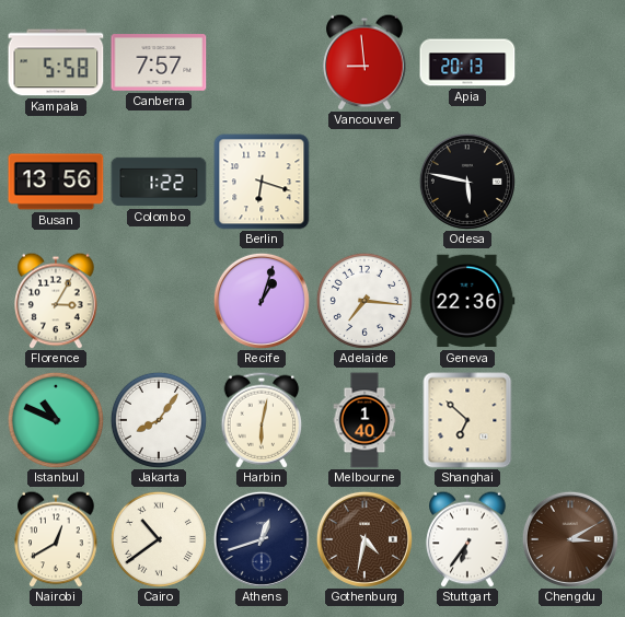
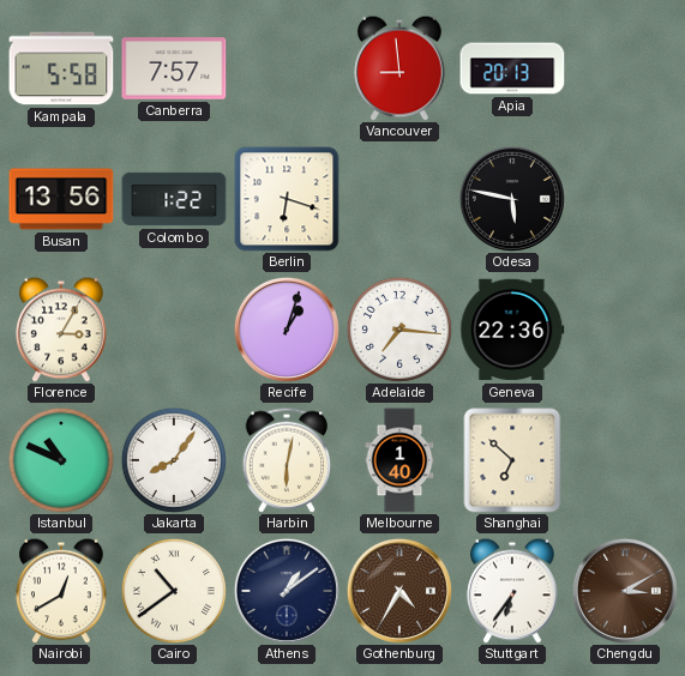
Athens: 12:42 -> 1:09
Gothenburg: 4:32 -> 4:35
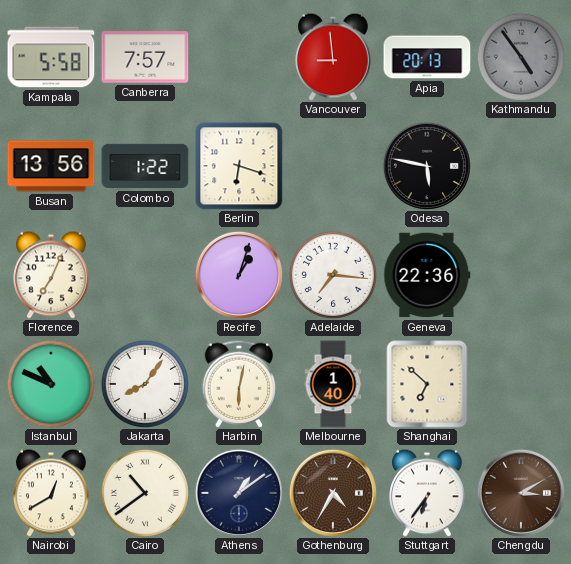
Kathmandu: none -> 4:54
Florence: 3:05 -> 7:04
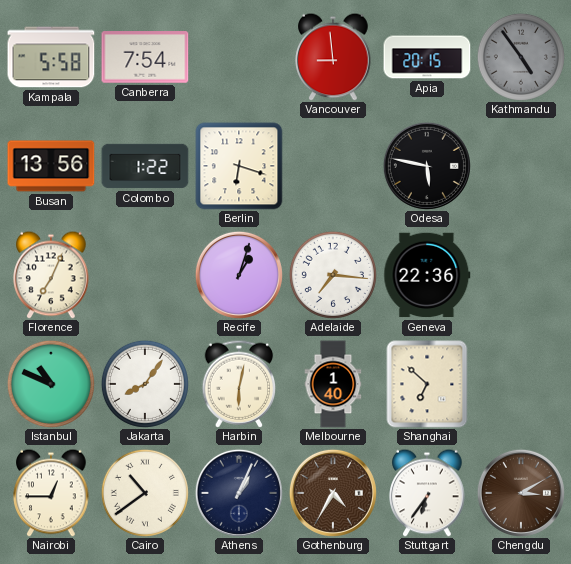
Canberra: 7:57 -> 7:54
Apia: 20:13 -> 20:15
Nairobi: 12:40 -> 12:45
Athens: 1:09 -> 1:04
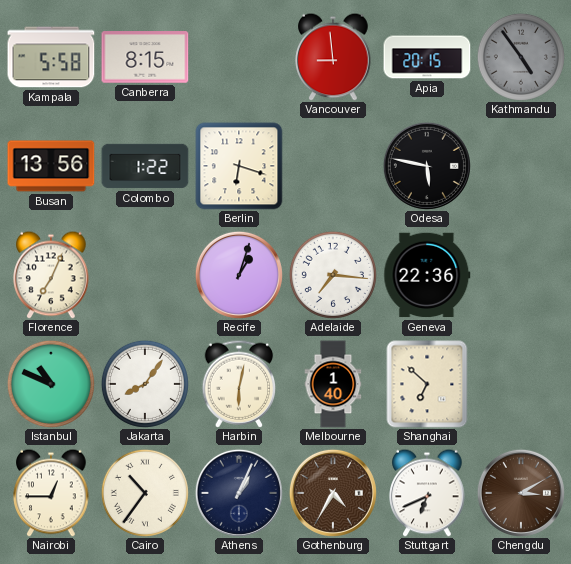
Canberra: 7:54 -> 8:15
Cairo: 10:39 -> 10:36
Stuttgart: 6:36 -> 6:41
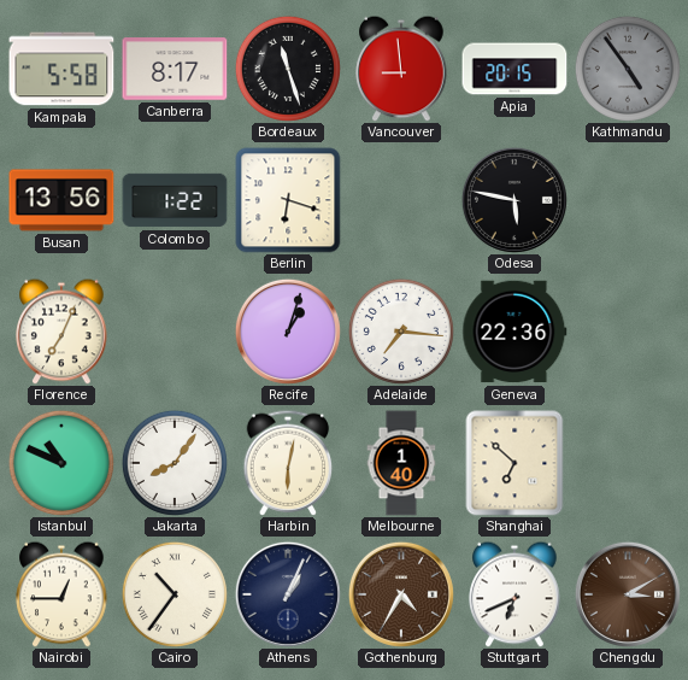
Canberra: 8:15 -> 8:17
Bordeaux: none -> 11:27
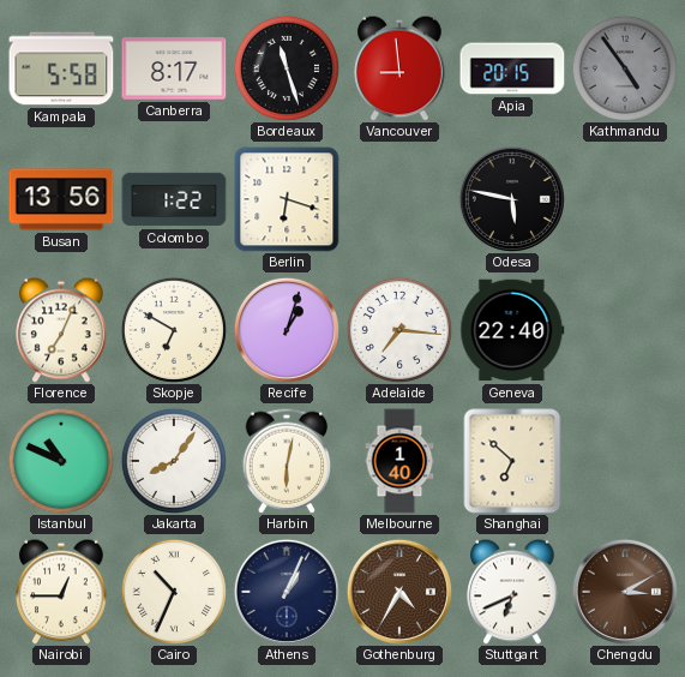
Skopje: none -> 6:50
Geneva: 22:36 -> 22:40
Cairo: 10:36 -> 10:34
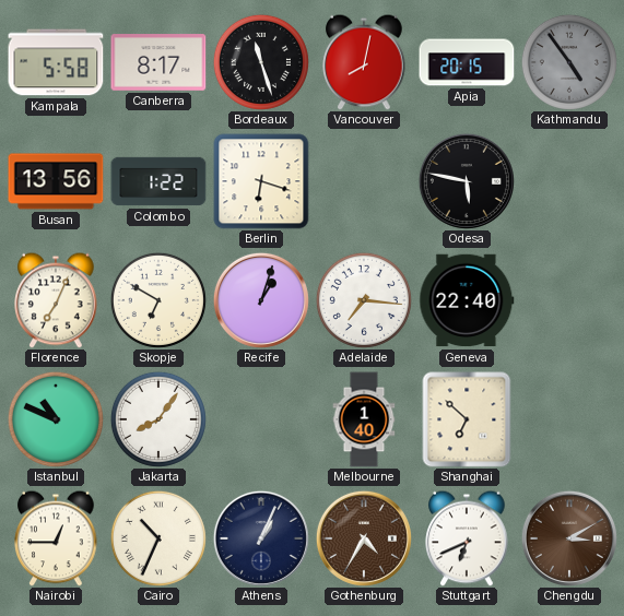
Vancouver: 8:59 -> 8:02
Harbin: 6:02 -> none
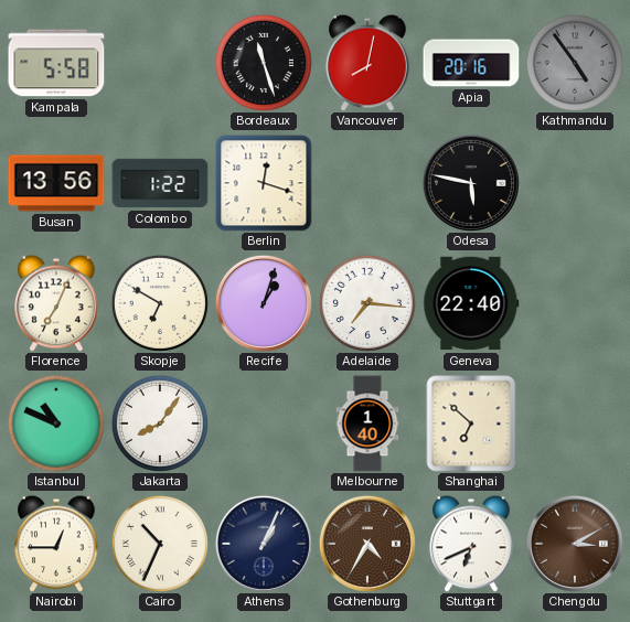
Canberra: 8:17 -> none
Apia: 20:15 -> 20:16
Berlin: 6:18 -> 12:18
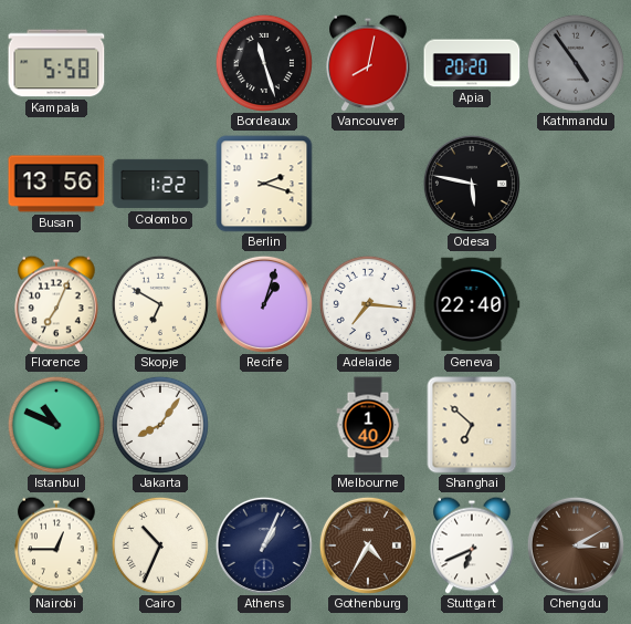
Apia: 20:16 -> 20:20
Berlin: 12:18 -> 2:18
